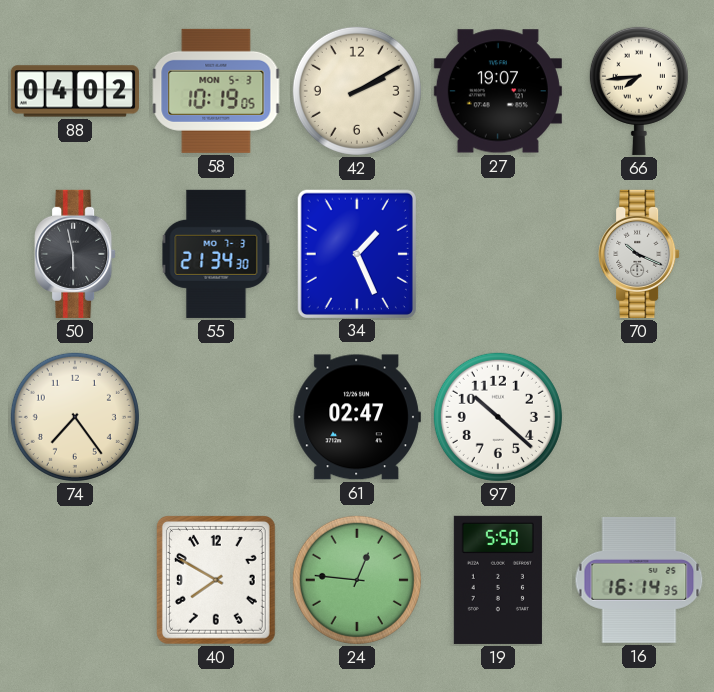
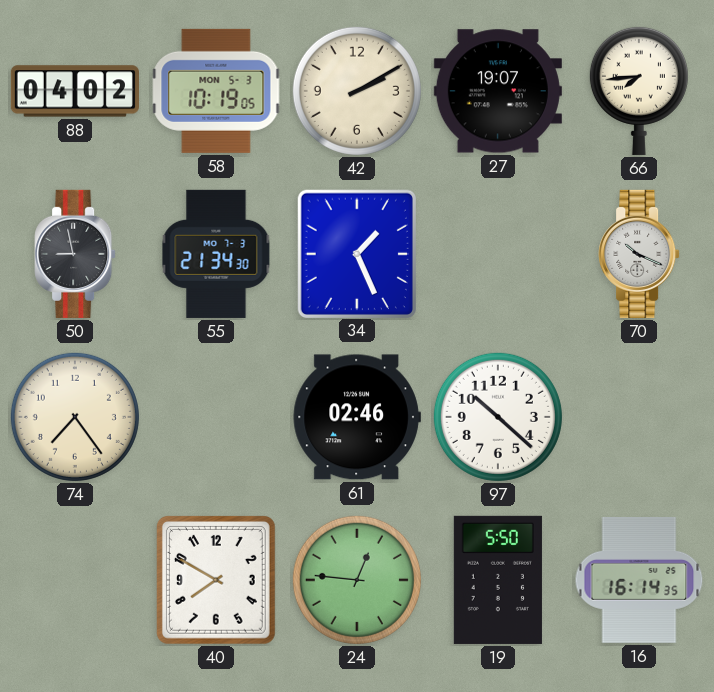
50: 5:58 -> 8:58
61: 02:47 -> 02:46
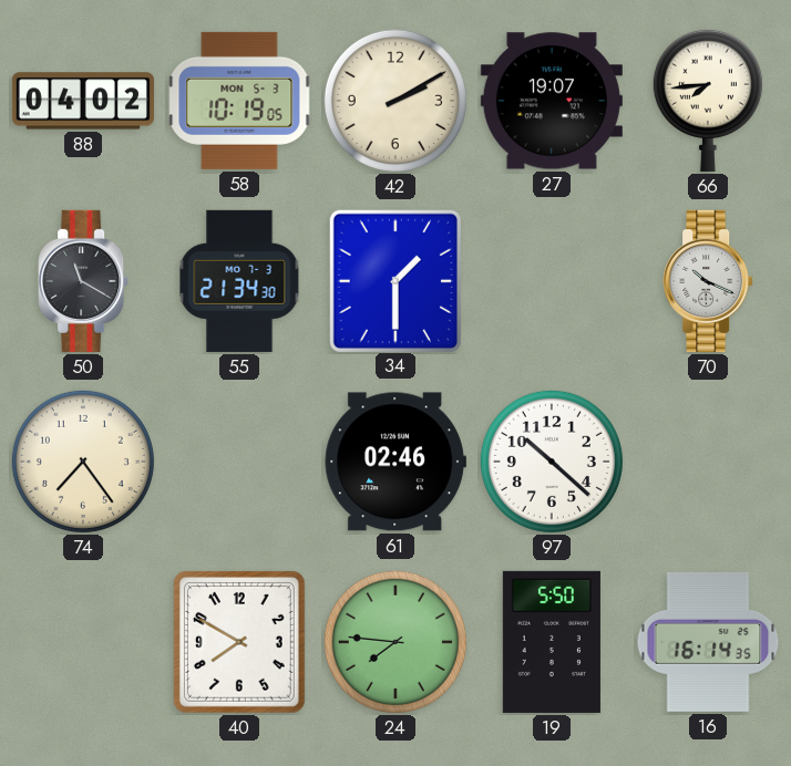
50: 8:58 -> 11:20
34: 1:26 -> 1:30
24: 12:46 -> 7:46
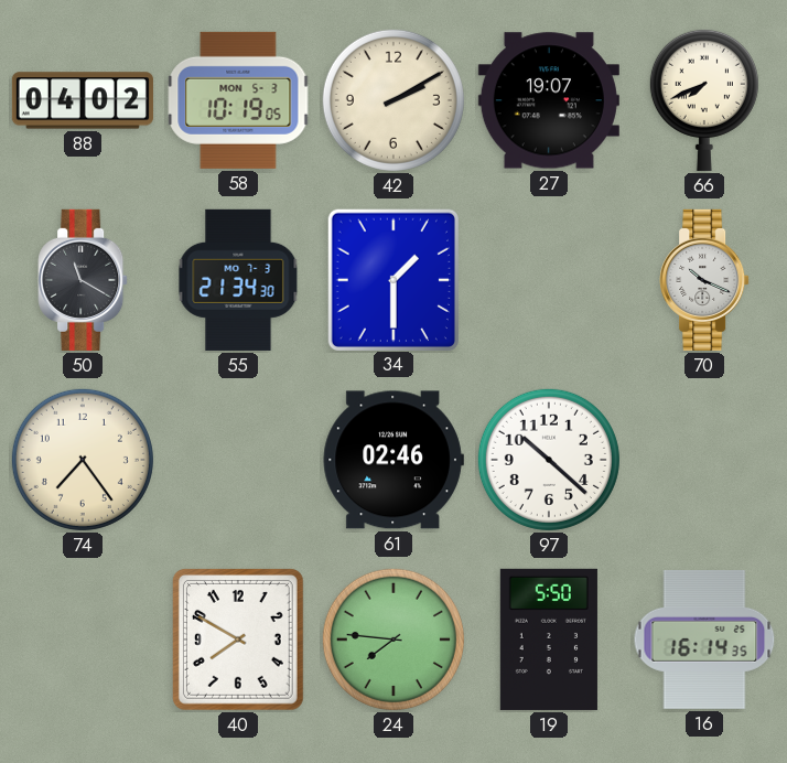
66: 7:44 -> 7:41
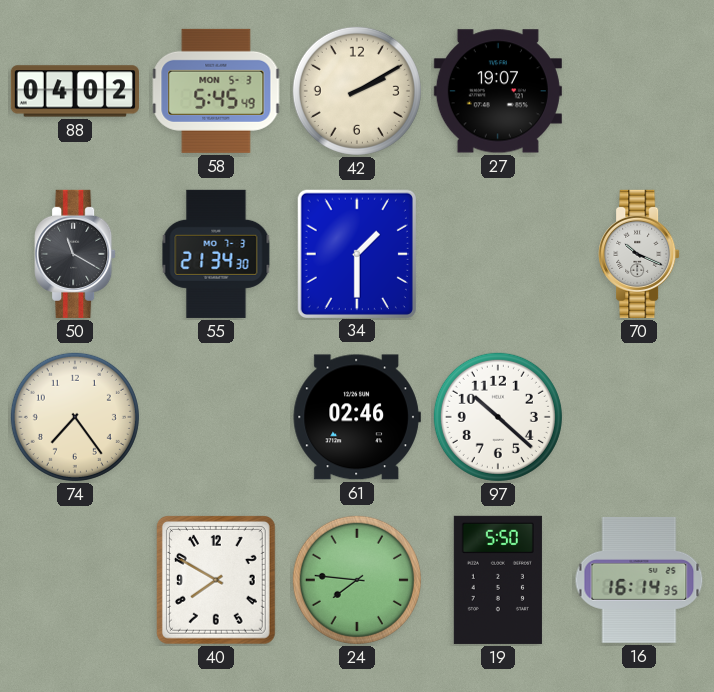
58: 10:19 -> 5:45
66: 7:41 -> none
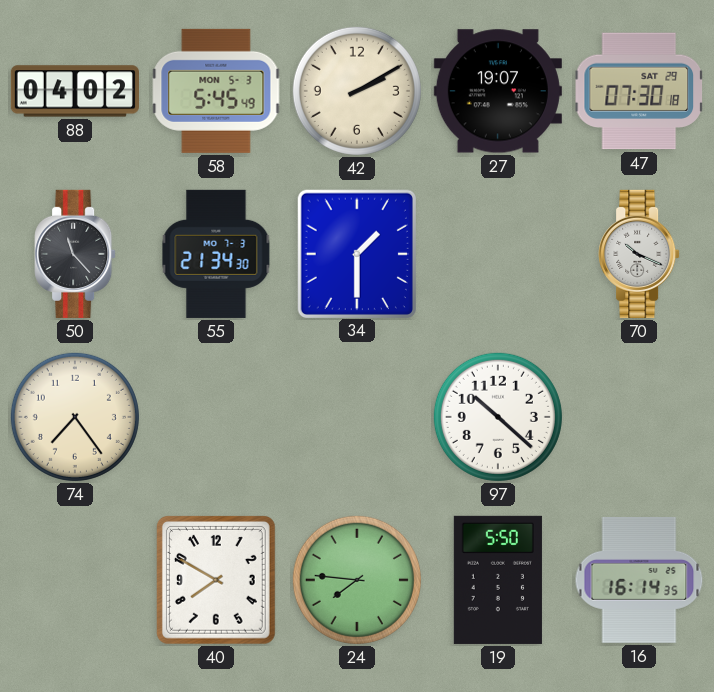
47: none -> 07:30
50: 11:20 -> 11:23
61: 02:46 -> none
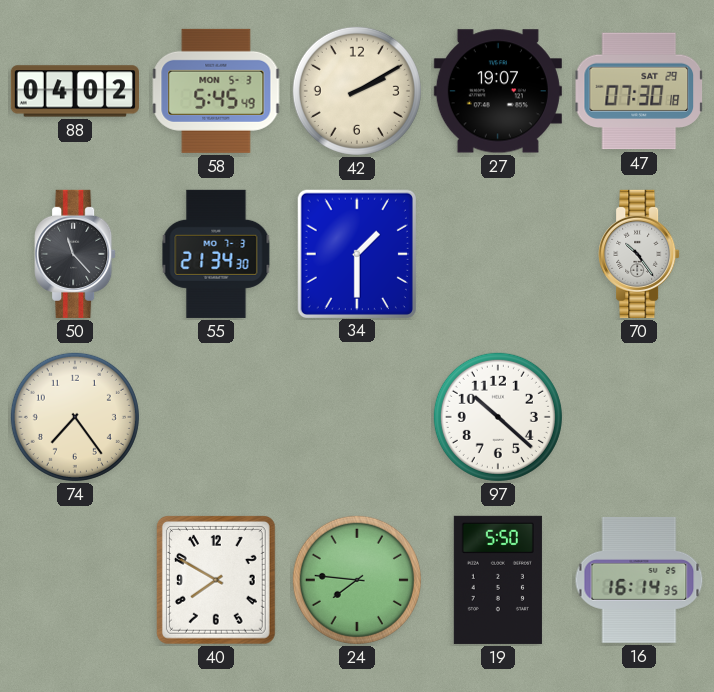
70: 10:19 -> 10:24
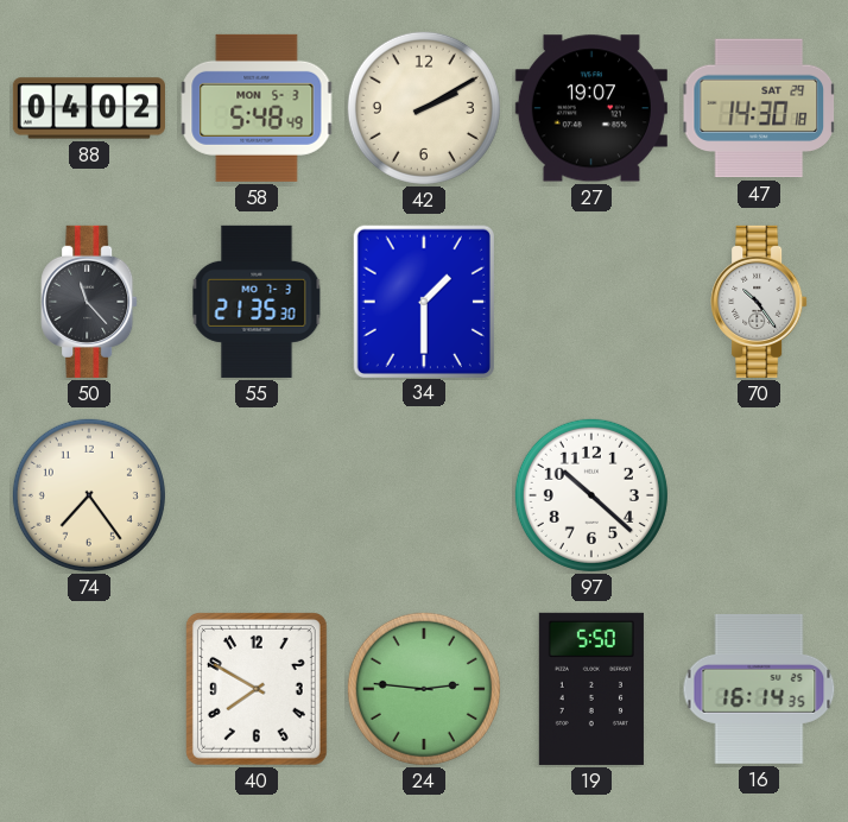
58: 5:45 -> 5:48
47: 07:30 -> 14:30
55: 21:34 -> 21:35
24: 7:46 -> 2:46
